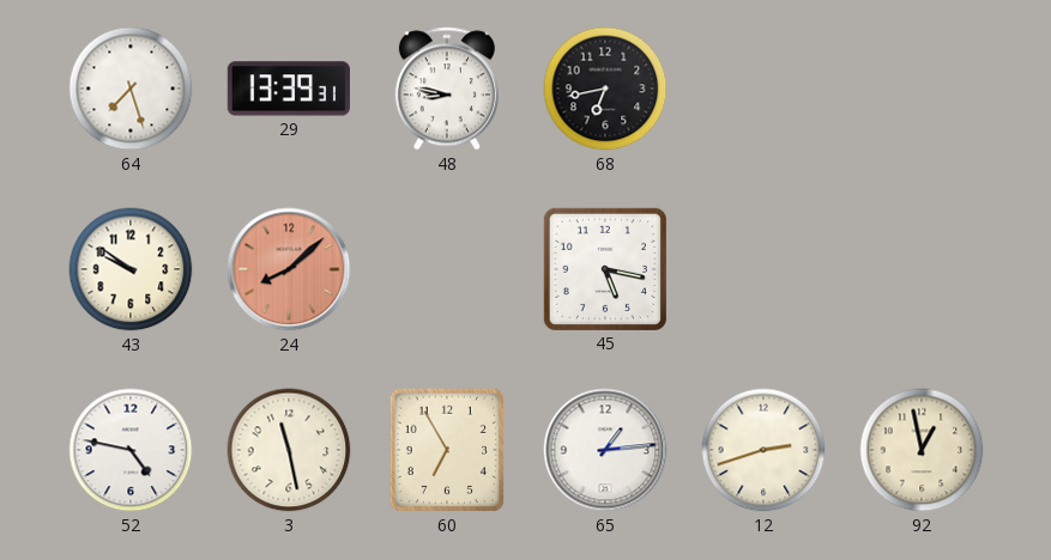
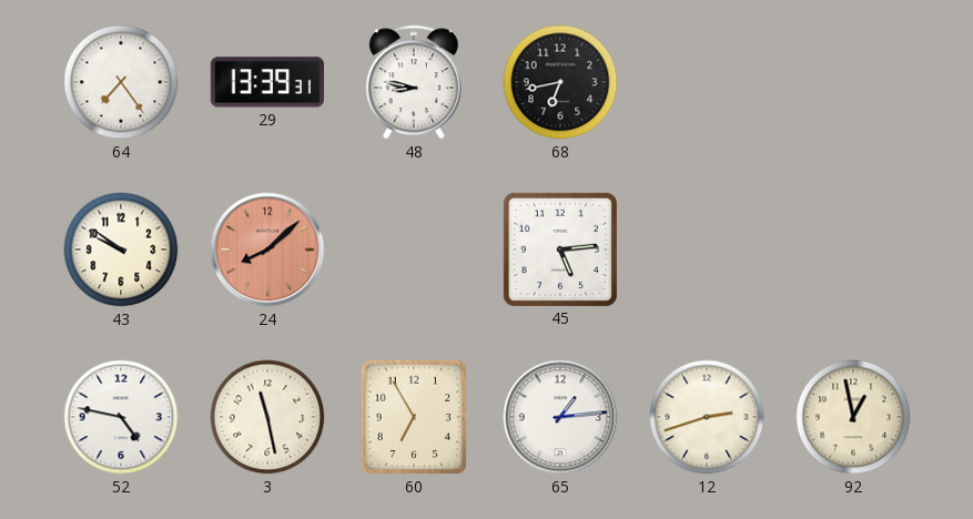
64: 7:27 -> 7:24
45: 5:17 -> 5:14
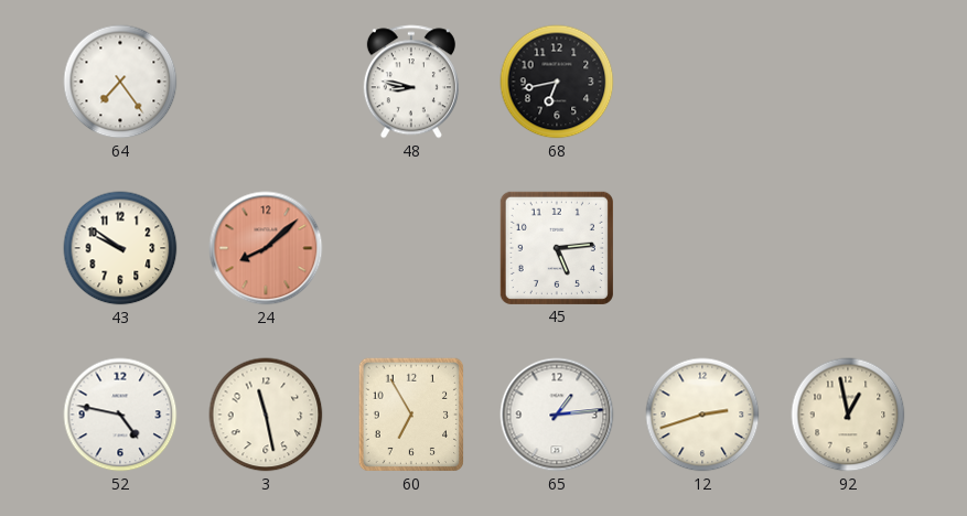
29: 13:39 -> none
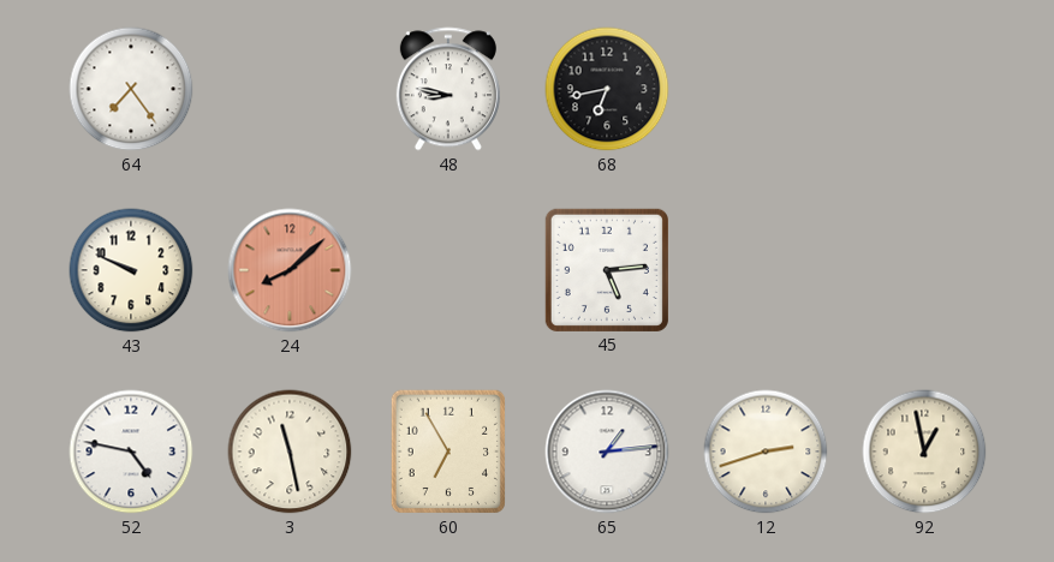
43: 9:51 -> 9:49
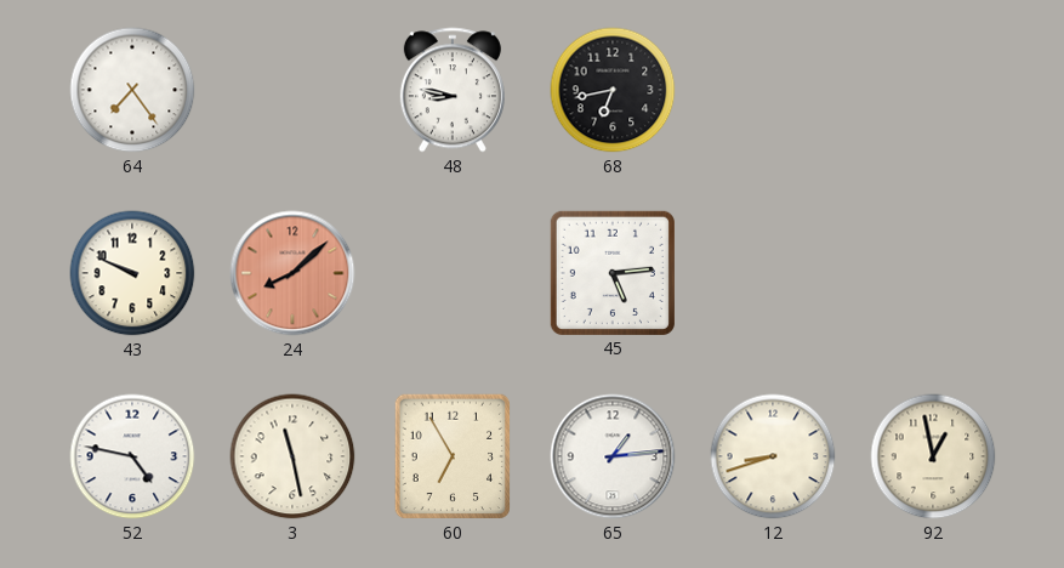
12: 2:42 -> 8:42
